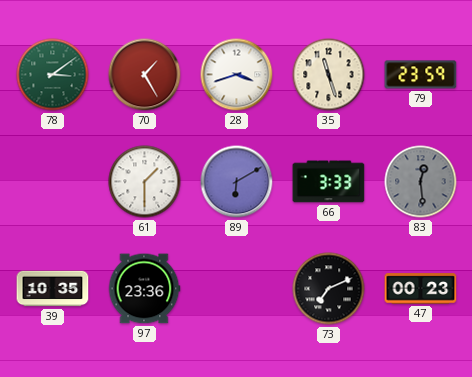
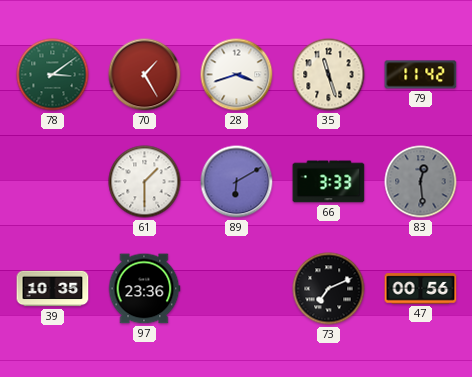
79: 23:59 -> 11:42
47: 00:23 -> 00:56
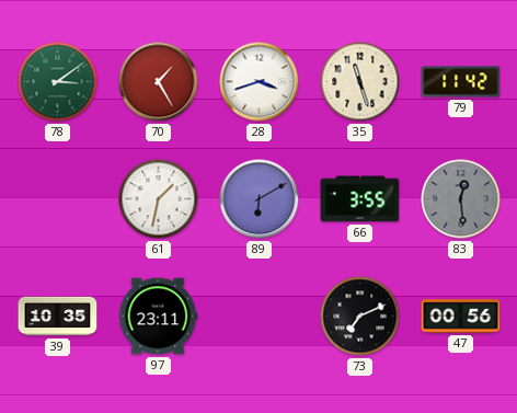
61: 1:30 -> 1:32
66: 3:33 -> 3:55
97: 23:36 -> 23:11
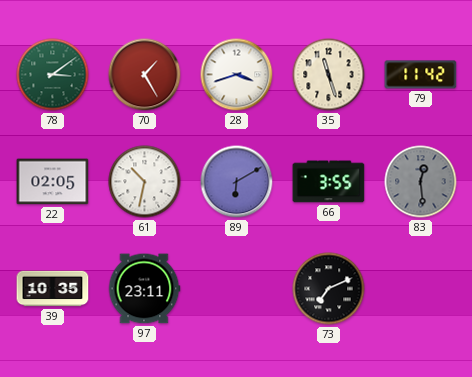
22: none -> 02:05
61: 1:32 -> 10:32
47: 00:56 -> none
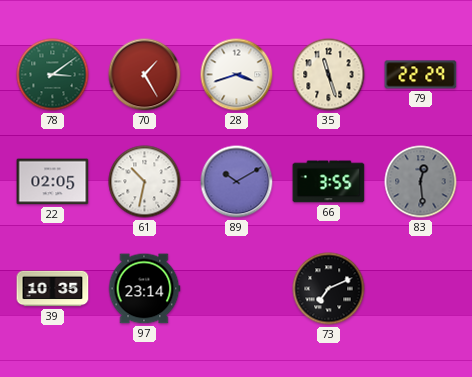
79: 11:42 -> 22:29
89: 6:10 -> 10:10
97: 23:11 -> 23:14
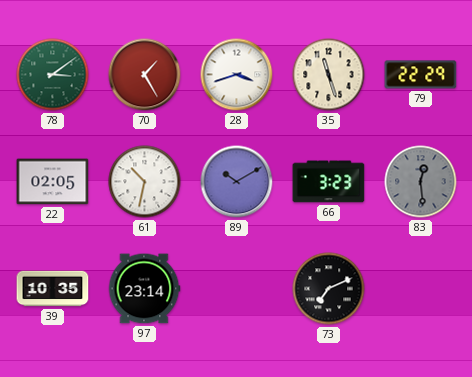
66: 3:55 -> 3:23
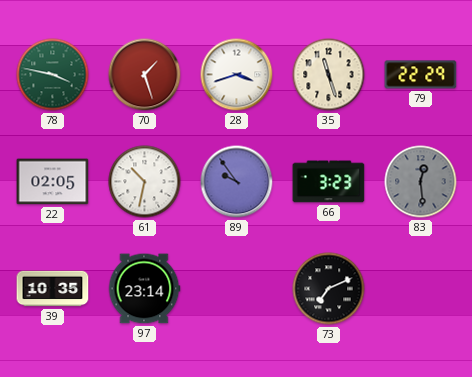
78: 3:09 -> 3:47
70: 1:25 -> 1:27
89: 10:10 -> 9:54
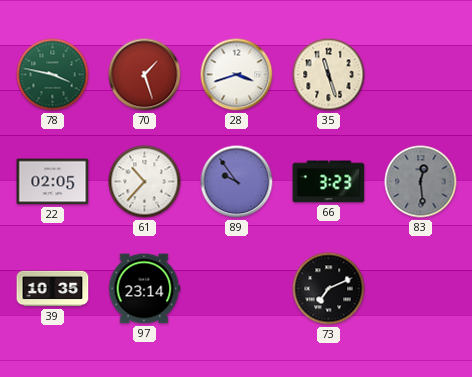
79: 22:29 -> none
61: 10:32 -> 10:37
